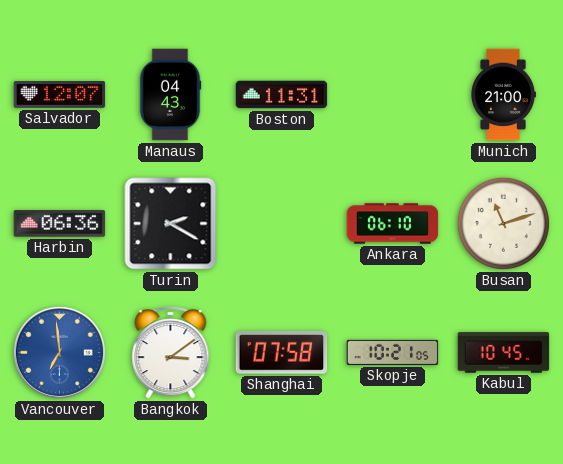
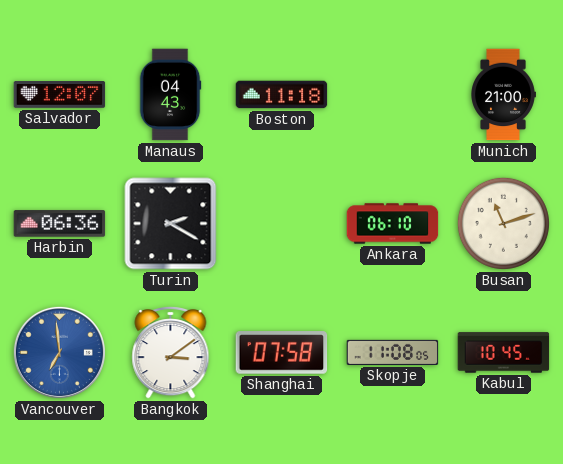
Boston: 11:31 -> 11:18
Skopje: 10:21 -> 11:08
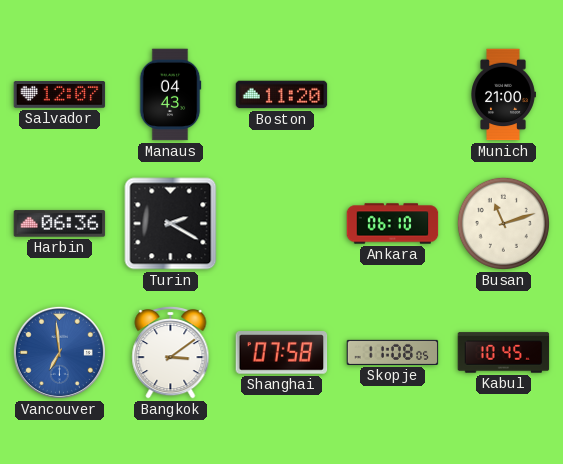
Boston: 11:18 -> 11:20
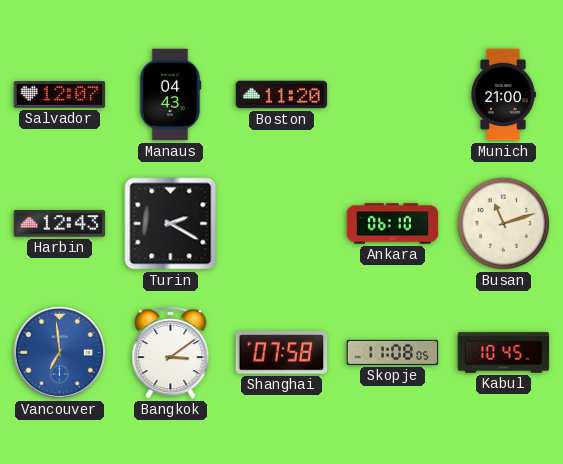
Harbin: 06:36 -> 12:43
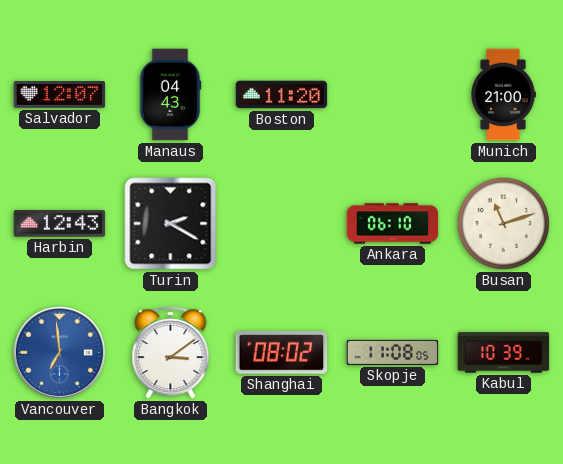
Shanghai: 07:58 -> 08:02
Kabul: 10:45 -> 10:39
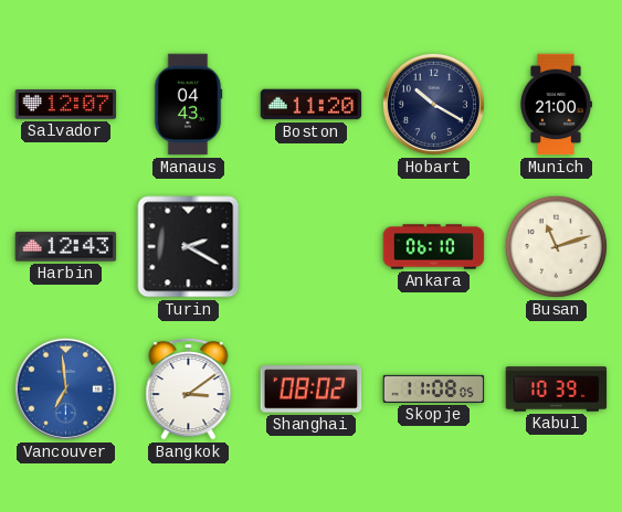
Hobart: none -> 10:20
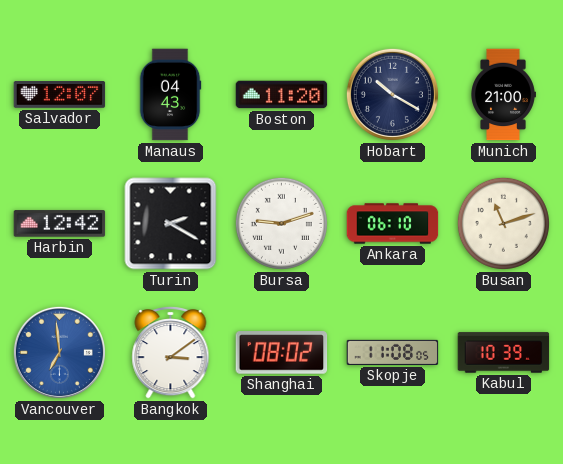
Harbin: 12:43 -> 12:42
Bursa: none -> 9:12
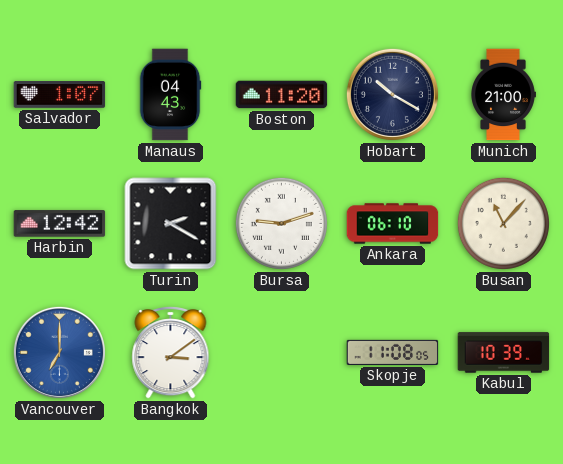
Salvador: 12:07 -> 1:07
Busan: 11:12 -> 11:07
Vancouver: 6:59 -> 7:00
Shanghai: 08:02 -> none
